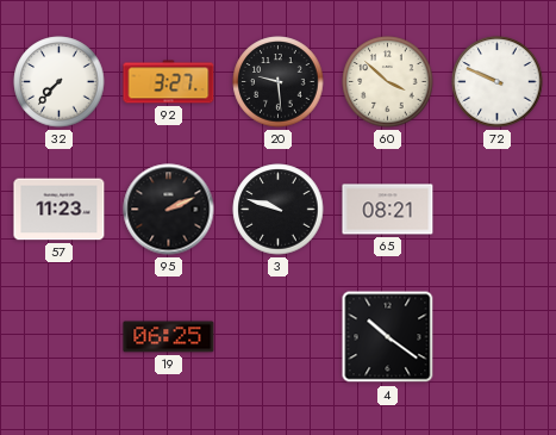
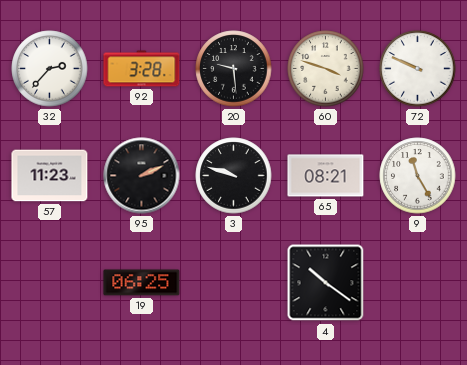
32: 7:37 -> 2:37
92: 3:27 -> 3:28
60: 3:52 -> 3:48
9: none -> 11:25
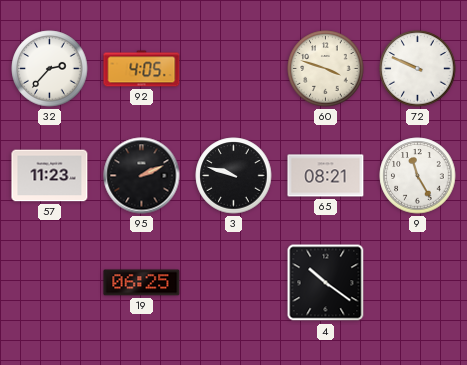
92: 3:28 -> 4:05
20: 9:29 -> none
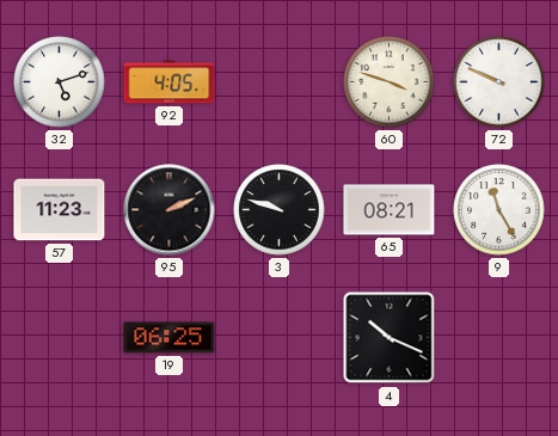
32: 2:37 -> 5:12
4: 10:21 -> 10:19
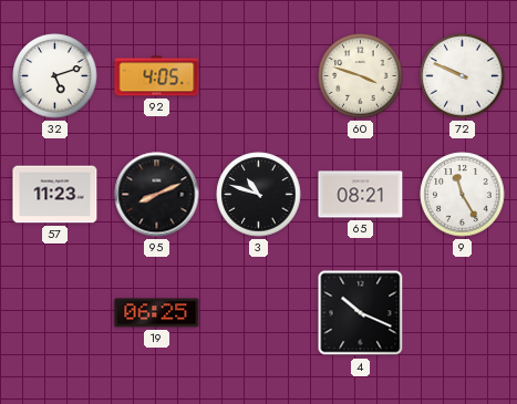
95: 2:11 -> 8:11
3: 9:48 -> 10:48
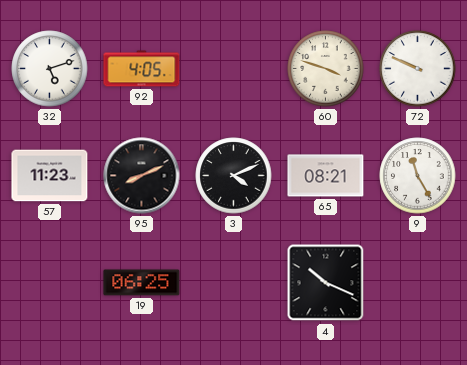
3: 10:48 -> 4:11
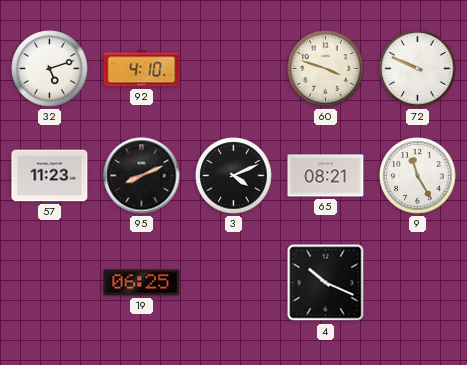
92: 4:05 -> 4:10
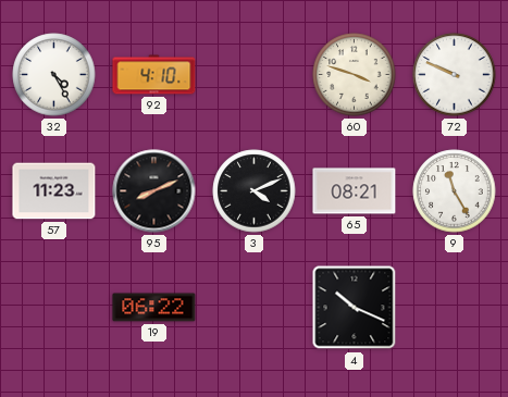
32: 5:12 -> 4:25
19: 06:25 -> 06:22
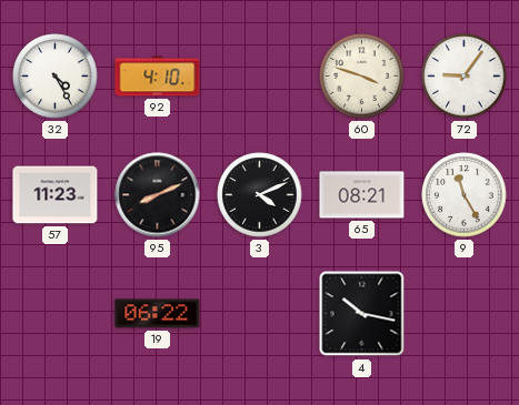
72: 9:49 -> 9:06
4: 10:19 -> 10:17
